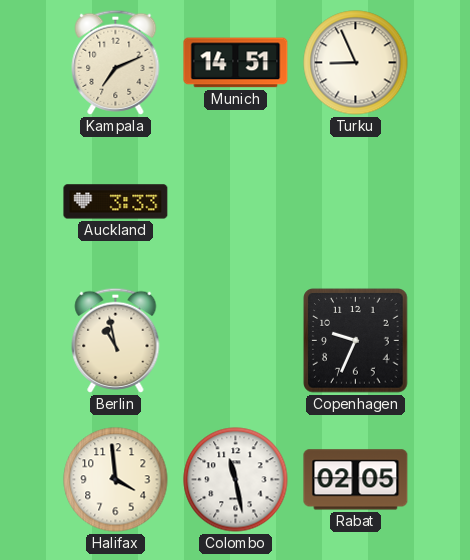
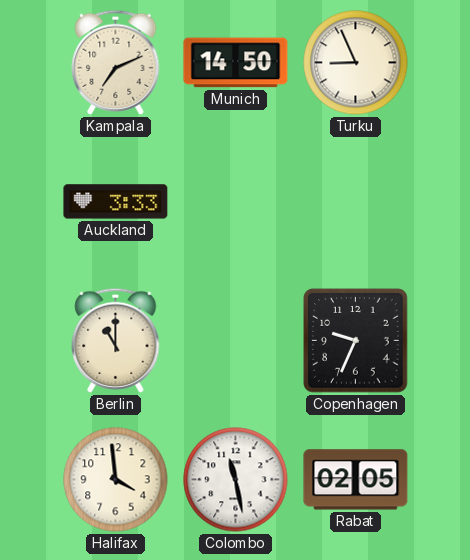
Munich: 14:51 -> 14:50
Berlin: 10:58 -> 11:00
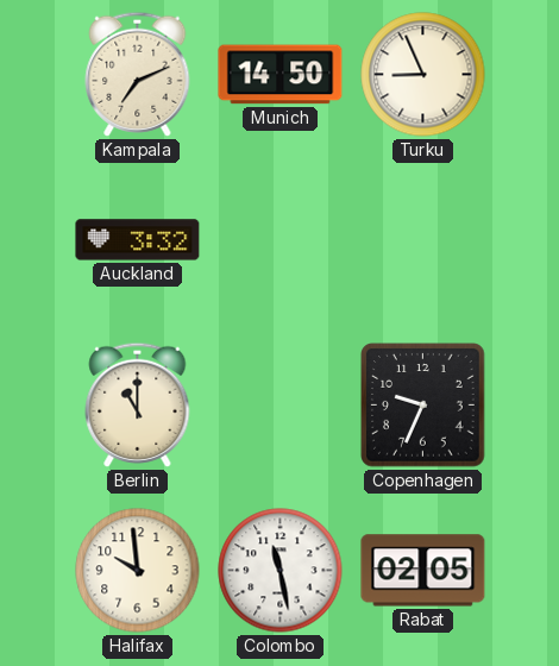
Auckland: 3:33 -> 3:32
Halifax: 3:59 -> 9:59
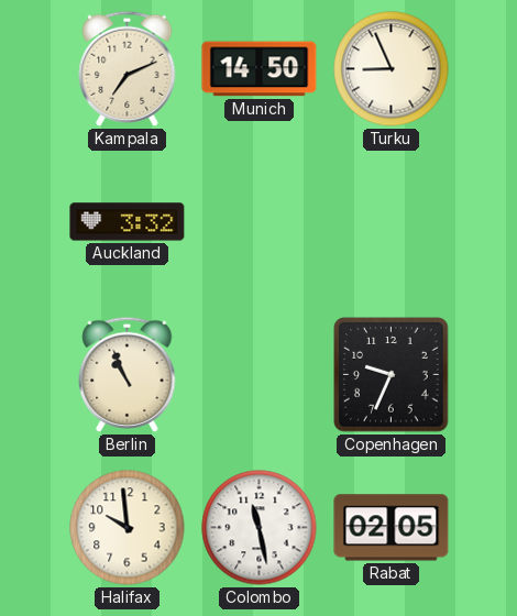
Berlin: 11:00 -> 10:56
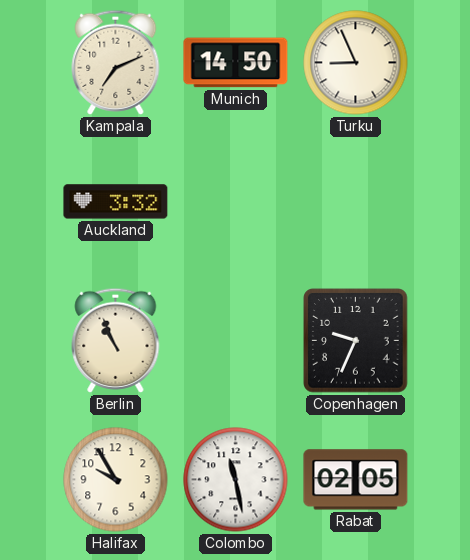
Halifax: 9:59 -> 9:55
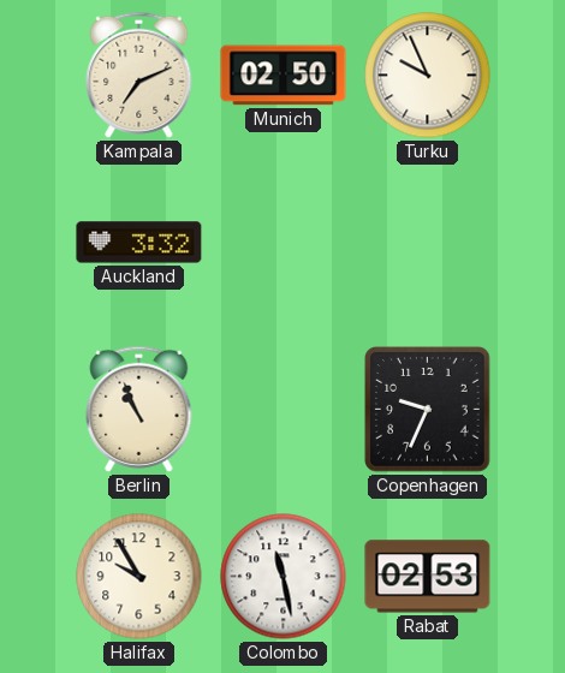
Munich: 14:50 -> 02:50
Turku: 8:56 -> 9:56
Rabat: 02:05 -> 02:53
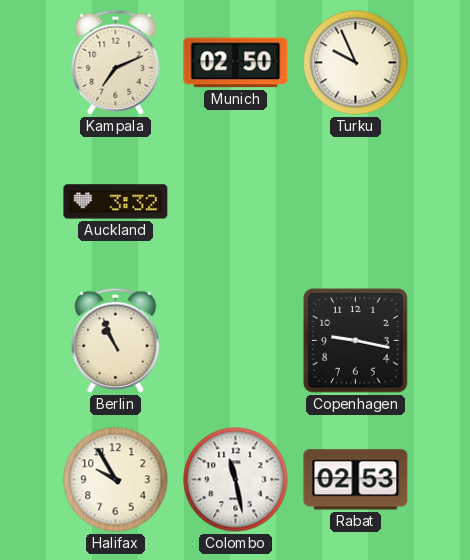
Copenhagen: 9:34 -> 9:17
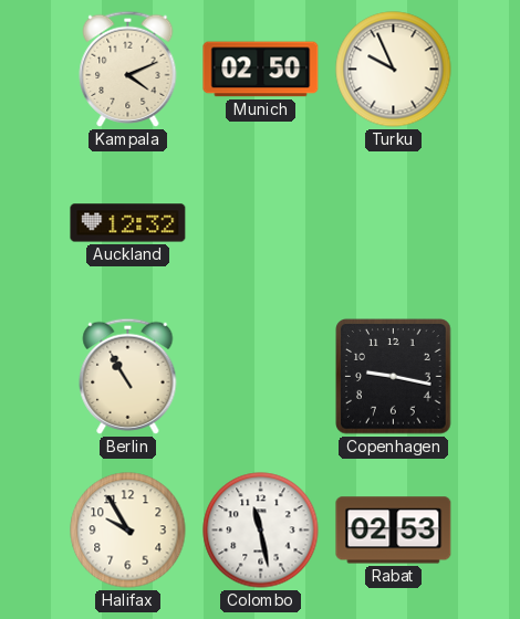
Kampala: 7:11 -> 4:11
Auckland: 3:32 -> 12:32
Berlin: 10:56 -> 10:55
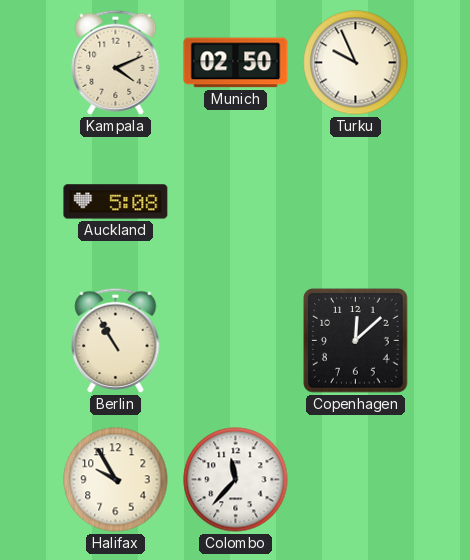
Auckland: 12:32 -> 5:08
Copenhagen: 9:17 -> 12:08
Colombo: 11:28 -> 11:37
Rabat: 02:53 -> none
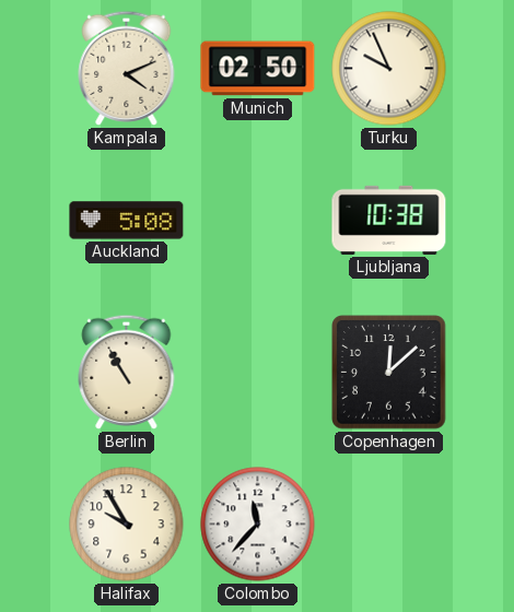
Ljubljana: none -> 10:38
